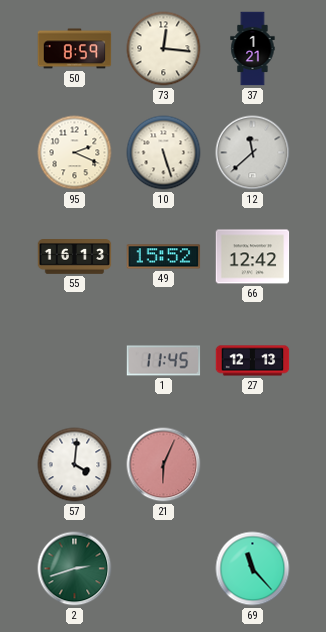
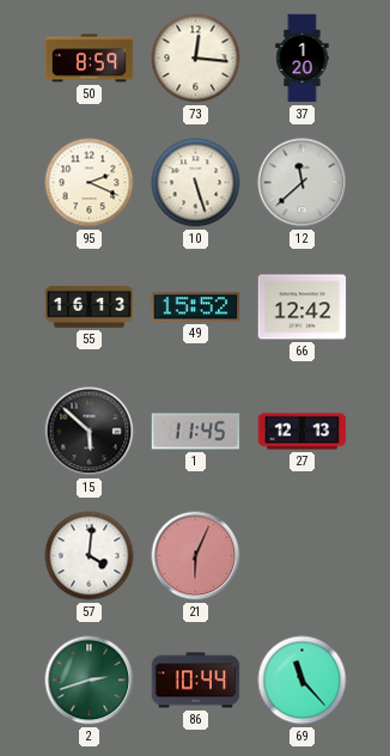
37: 1:21 -> 1:20
15: none -> 5:52
86: none -> 10:44
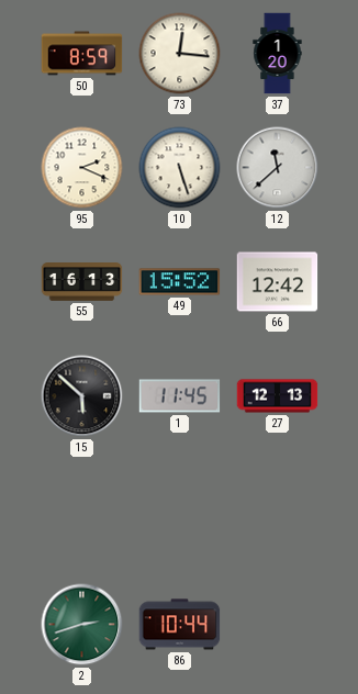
57: 4:01 -> none
21: 6:04 -> none
69: 11:23 -> none
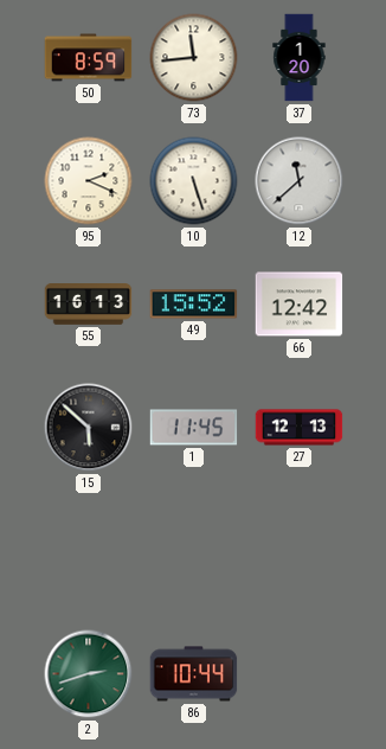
73: 12:16 -> 11:44
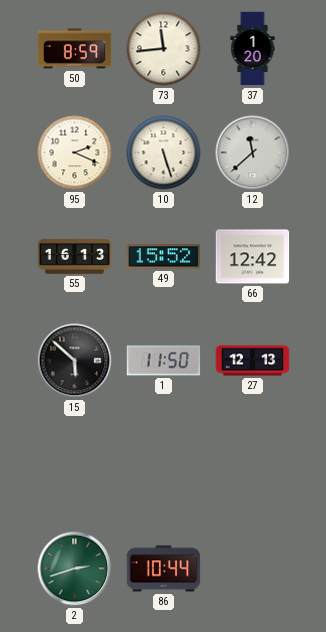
1: 11:45 -> 11:50
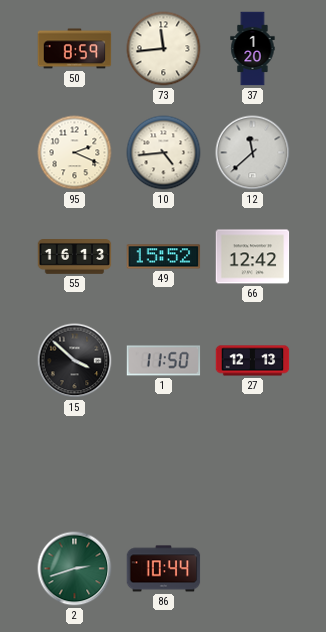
10: 5:27 -> 4:44
15: 5:52 -> 3:52
